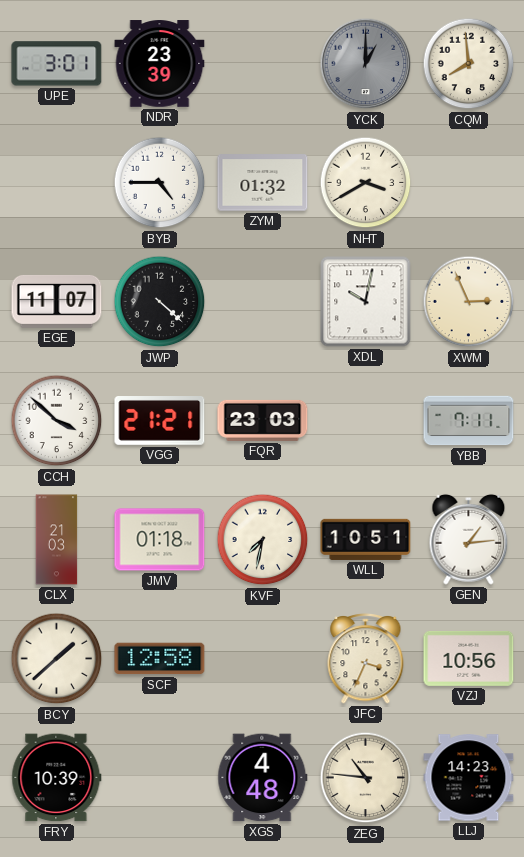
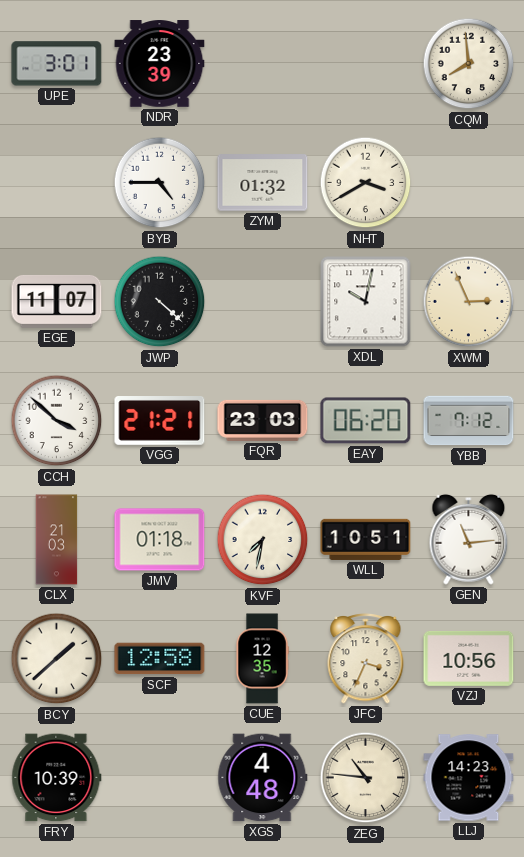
YCK: 1:00 -> none
EAY: none -> 06:20
YBB: 7:11 -> 7:12
GEN: 1:14 -> 11:14
CUE: none -> 12:35
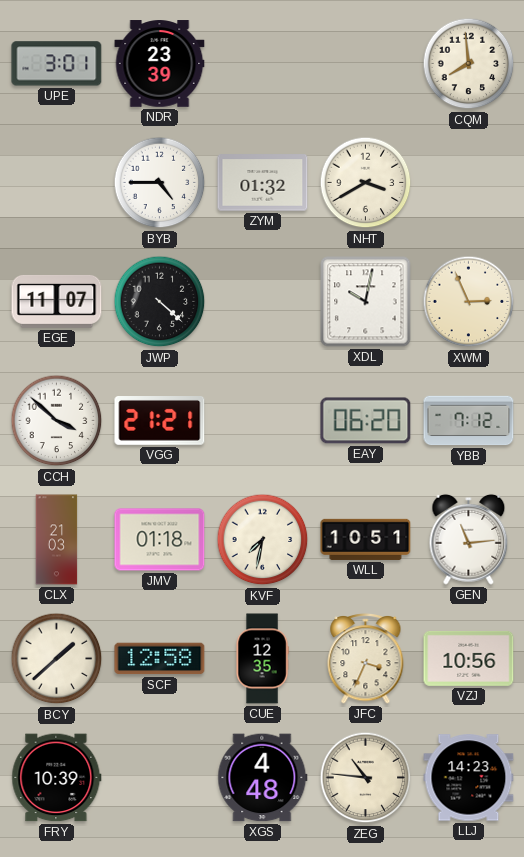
FQR: 23:03 -> none
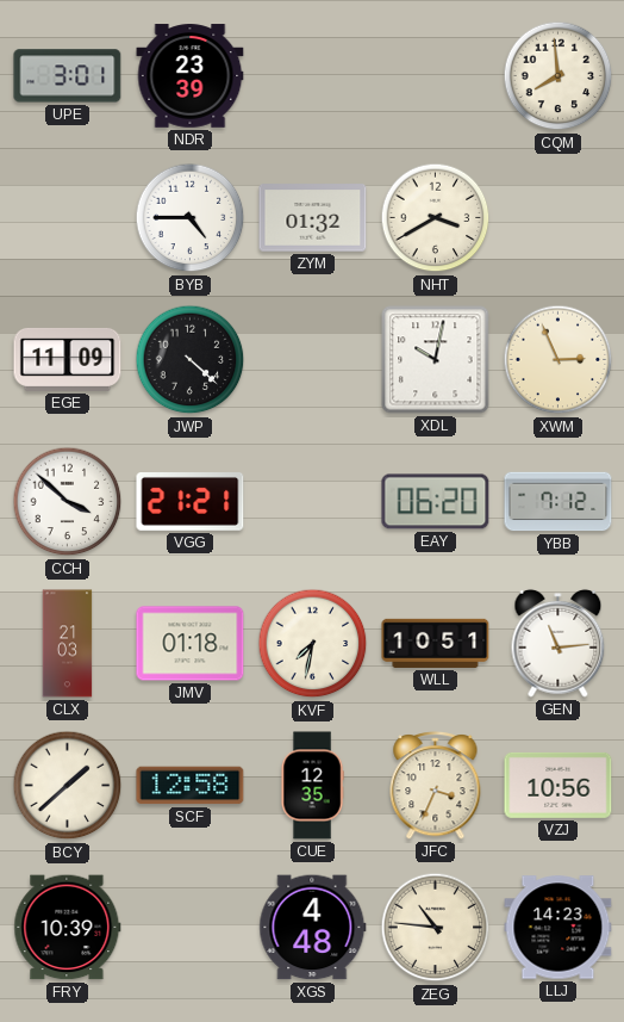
EGE: 11:07 -> 11:09
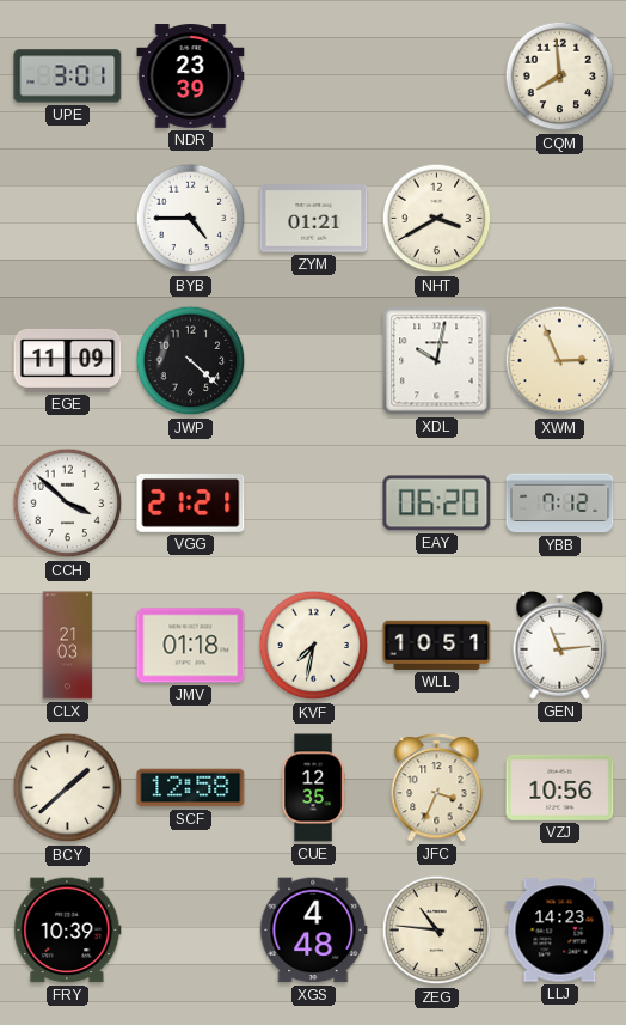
ZYM: 01:32 -> 01:21
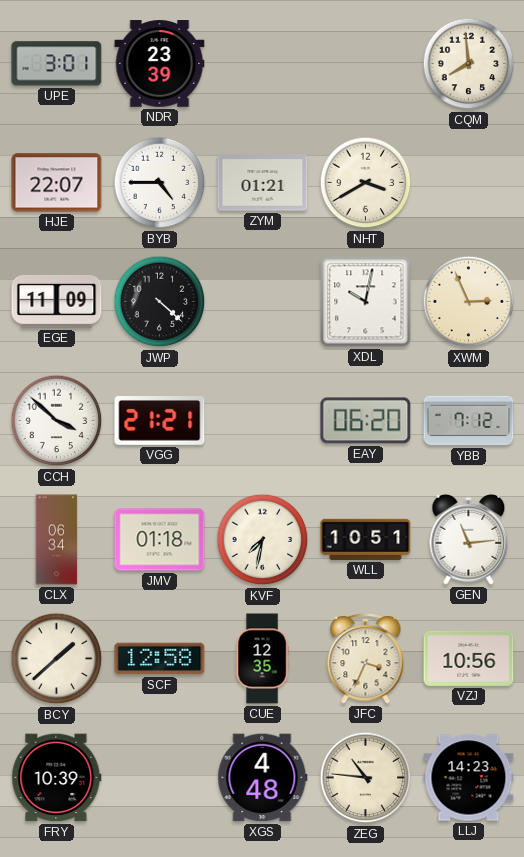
HJE: none -> 22:07
CLX: 21:03 -> 06:34
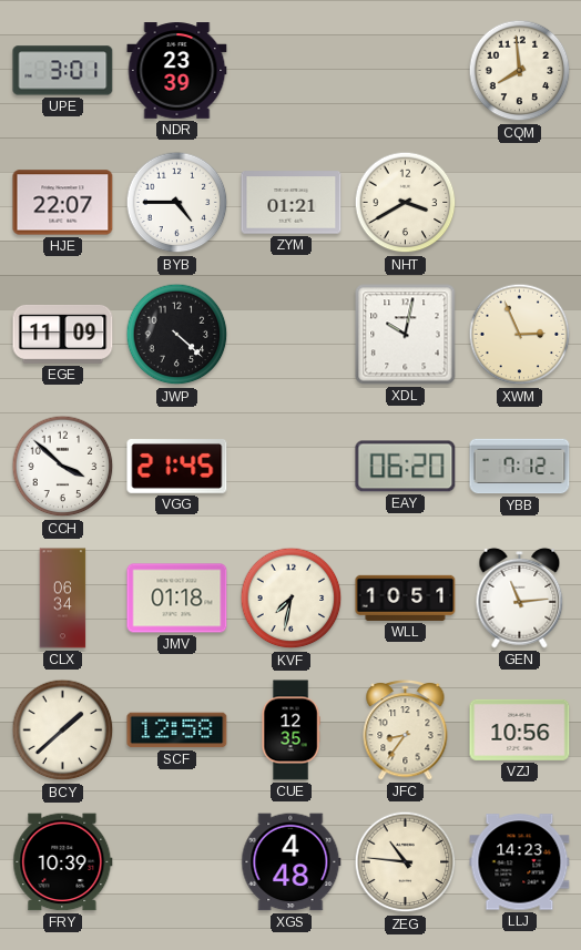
VGG: 21:21 -> 21:45
JFC: 3:34 -> 8:36
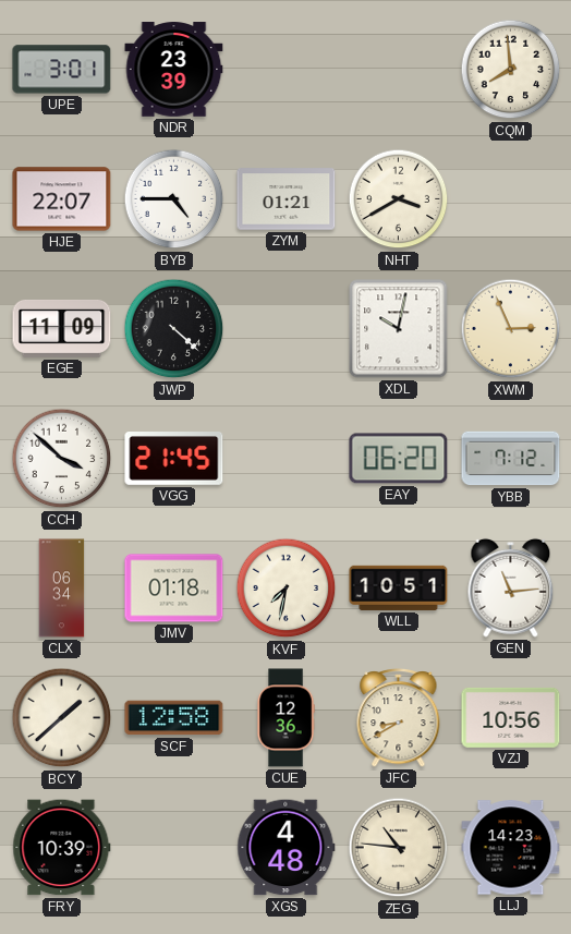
CUE: 12:35 -> 12:36
JFC: 8:36 -> 8:40
